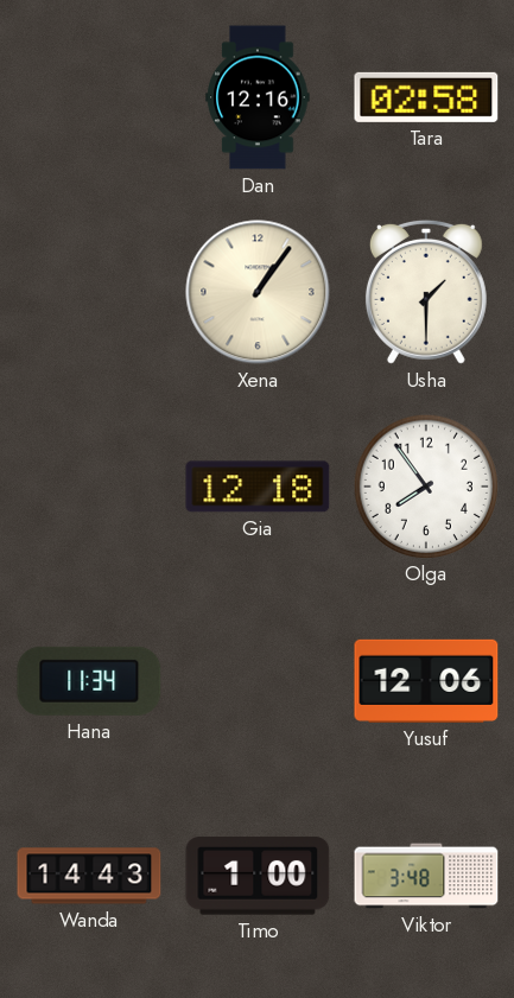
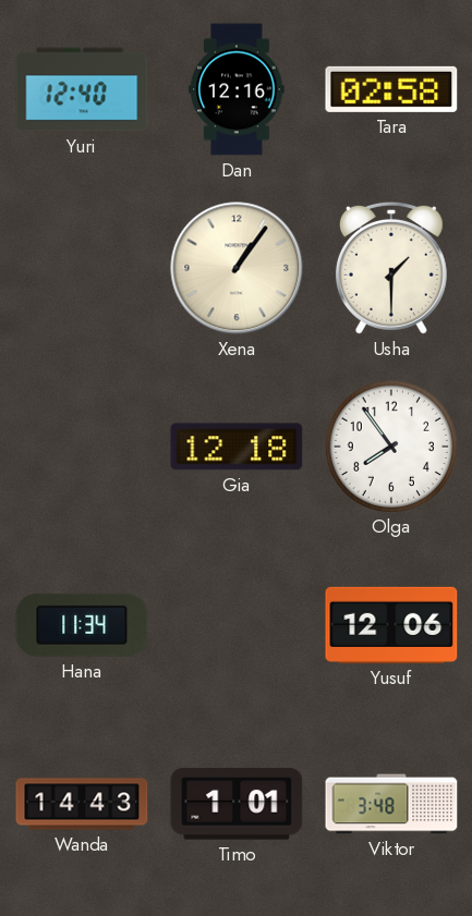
Yuri: none -> 12:40
Timo: 1:00 -> 1:01
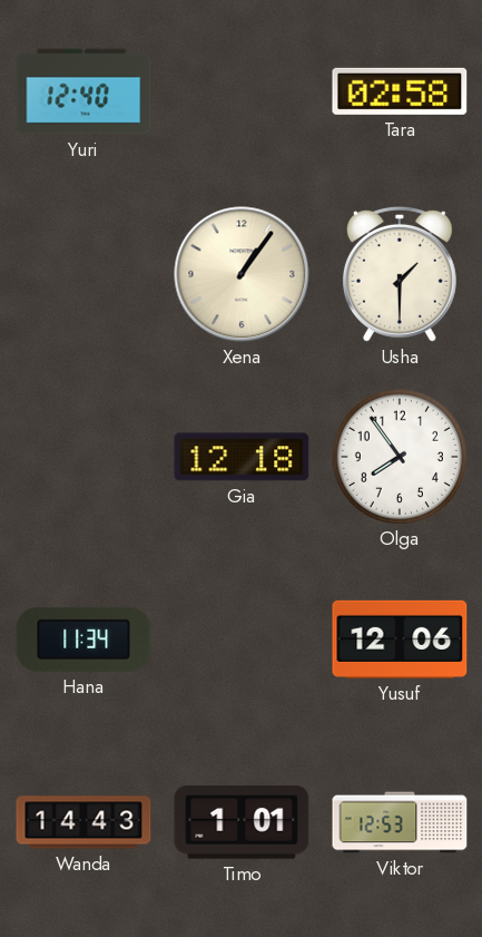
Dan: 12:16 -> none
Viktor: 3:48 -> 12:53
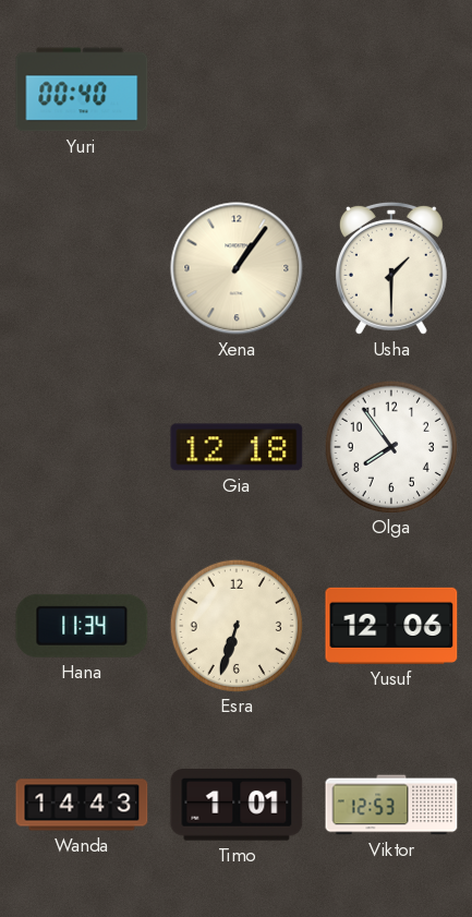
Yuri: 12:40 -> 00:40
Tara: 02:58 -> none
Esra: none -> 6:33
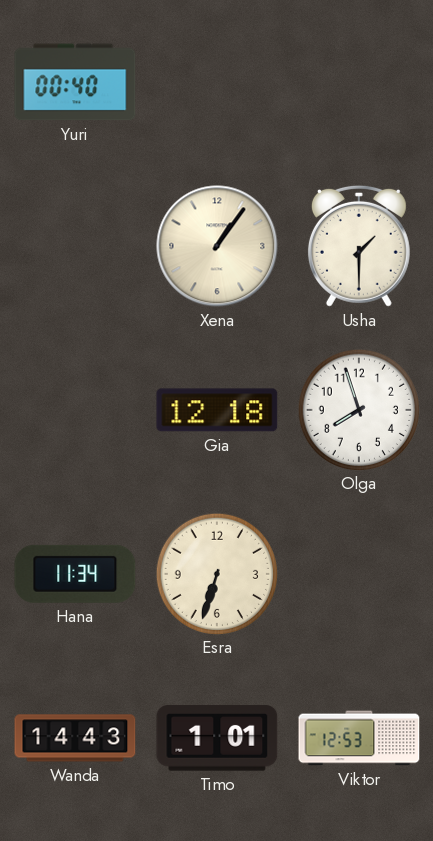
Olga: 7:54 -> 7:57
Yusuf: 12:06 -> none
